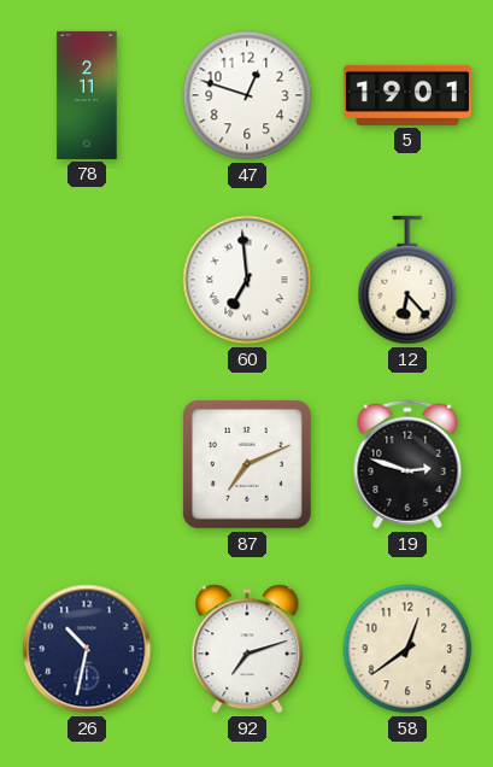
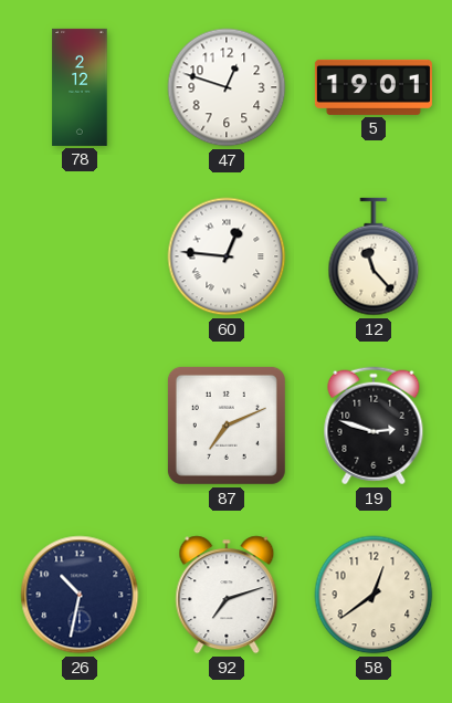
78: 2:11 -> 2:12
60: 6:59 -> 12:46
12: 6:23 -> 11:23
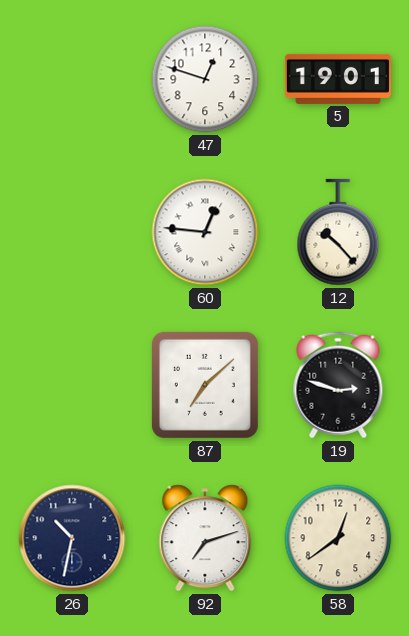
78: 2:12 -> none
12: 11:23 -> 10:23
87: 7:11 -> 7:08
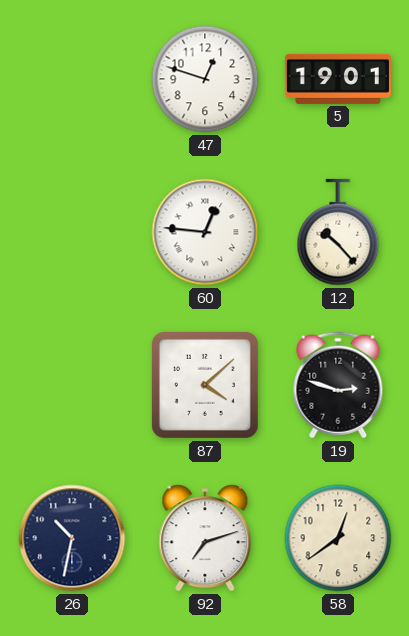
87: 7:08 -> 4:08
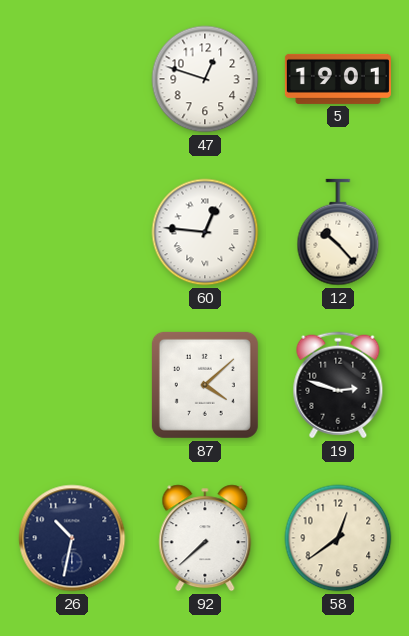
92: 7:12 -> 7:38
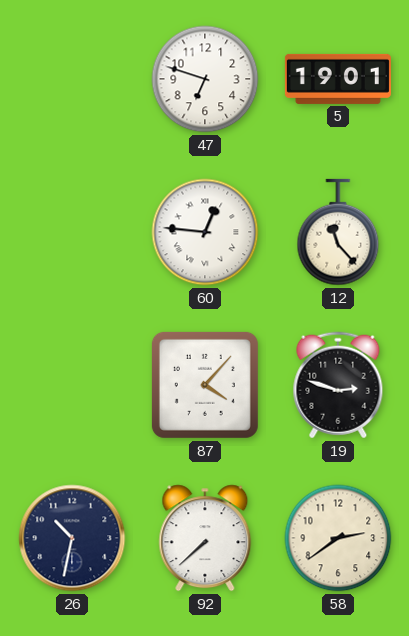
47: 12:48 -> 6:48
12: 10:23 -> 11:23
87: 4:08 -> 4:07
58: 12:39 -> 2:39
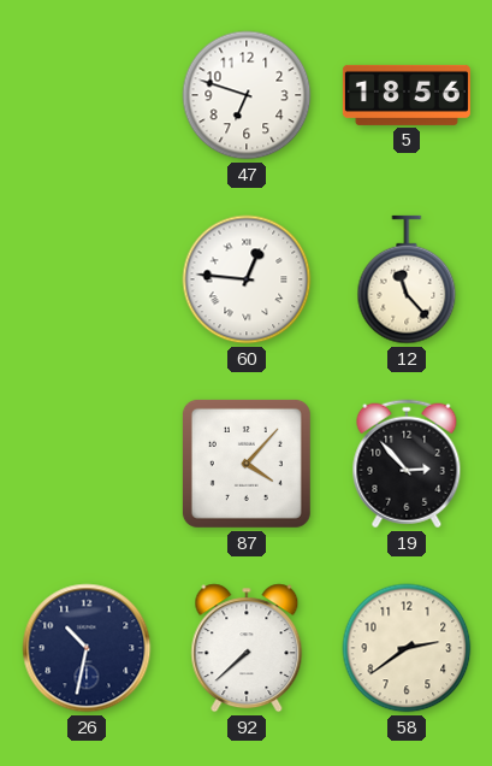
5: 19:01 -> 18:56
19: 2:48 -> 2:53
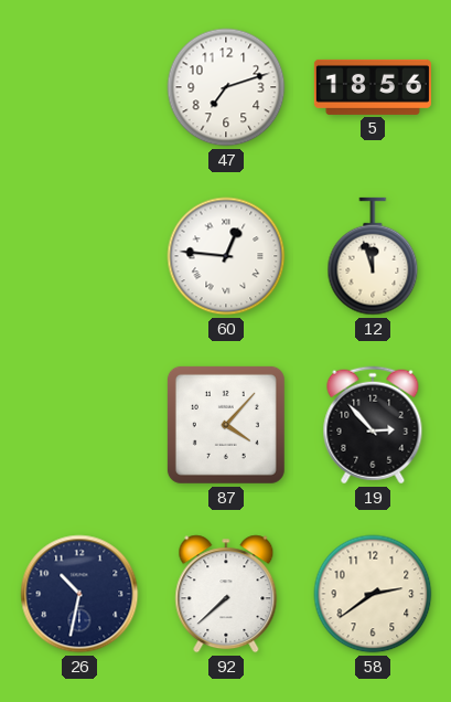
47: 6:48 -> 7:12
12: 11:23 -> 11:57
